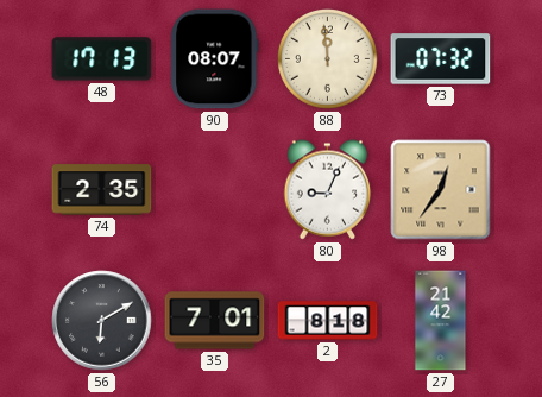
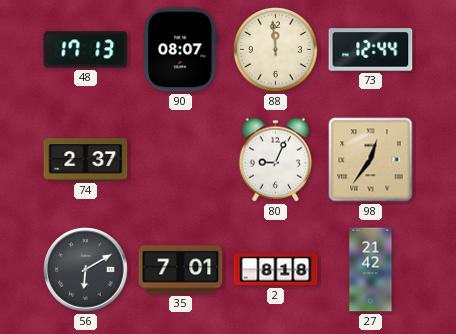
73: 07:32 -> 12:44
74: 2:35 -> 2:37
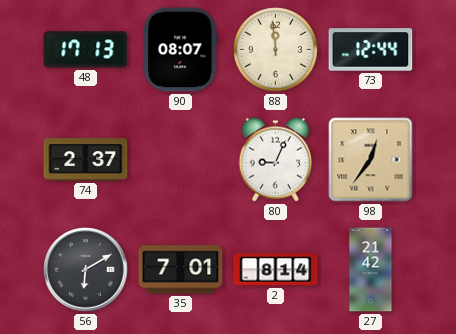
2: 8:18 -> 8:14
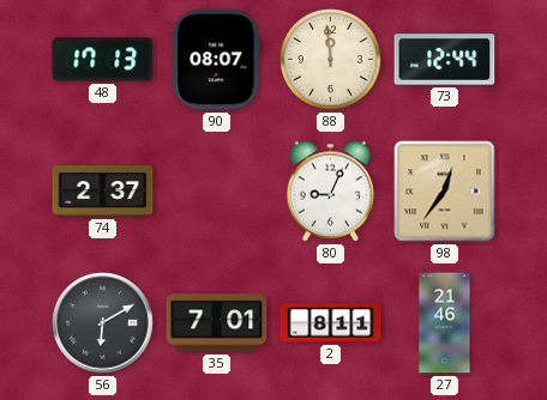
2: 8:14 -> 8:11
27: 21:42 -> 21:46
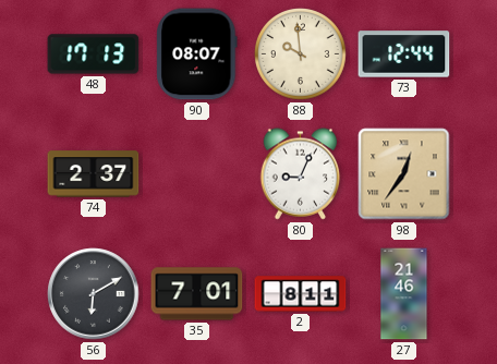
88: 11:59 -> 9:59
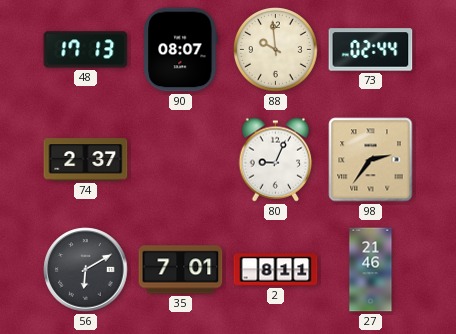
73: 12:44 -> 02:44
98: 12:36 -> 2:36
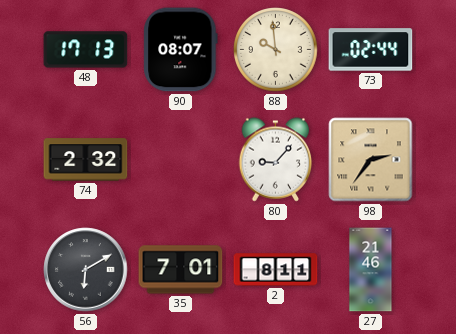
74: 2:37 -> 2:32
80: 9:04 -> 9:07
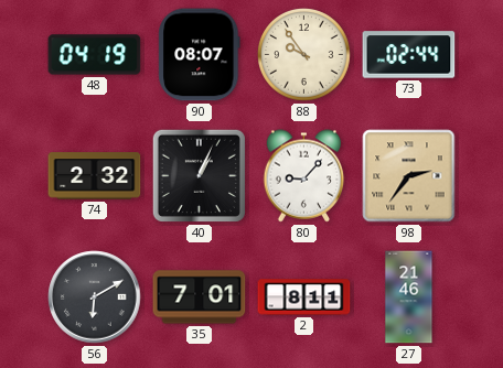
48: 17:13 -> 04:19
88: 9:59 -> 9:54
40: none -> 1:04
